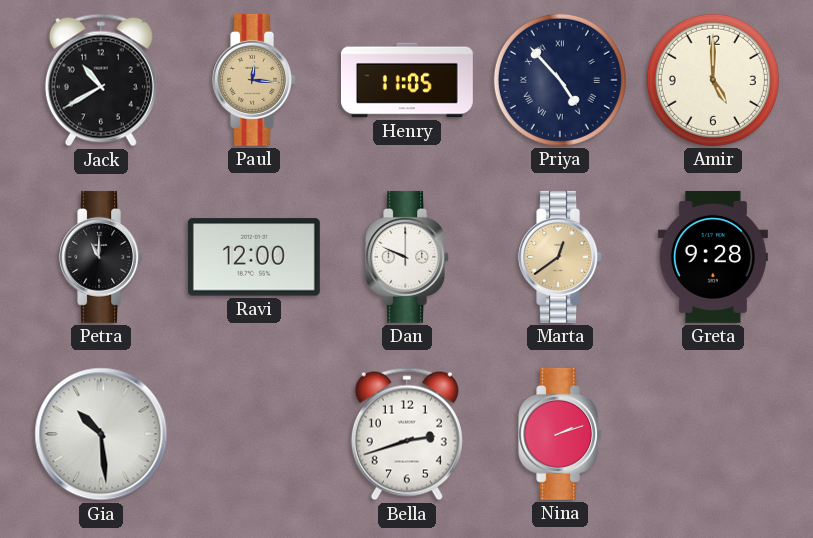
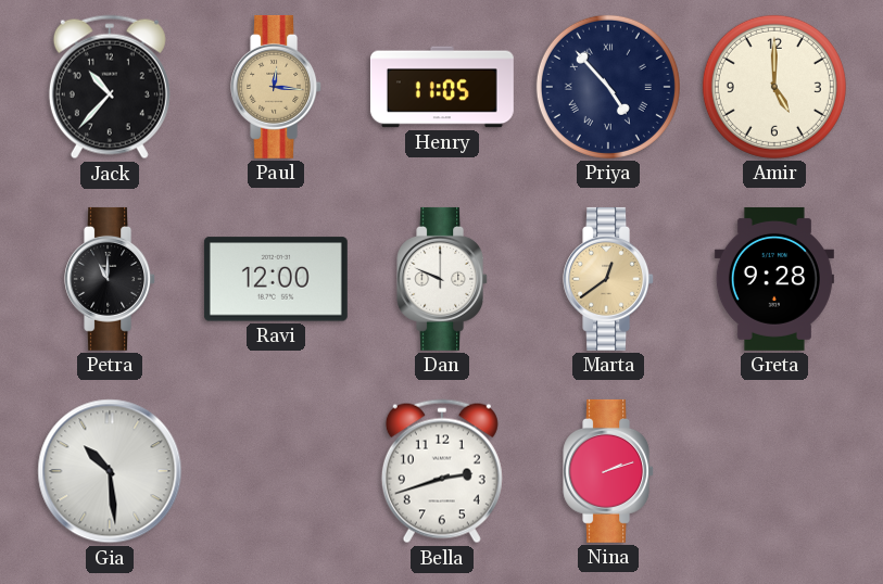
Jack: 10:40 -> 10:37
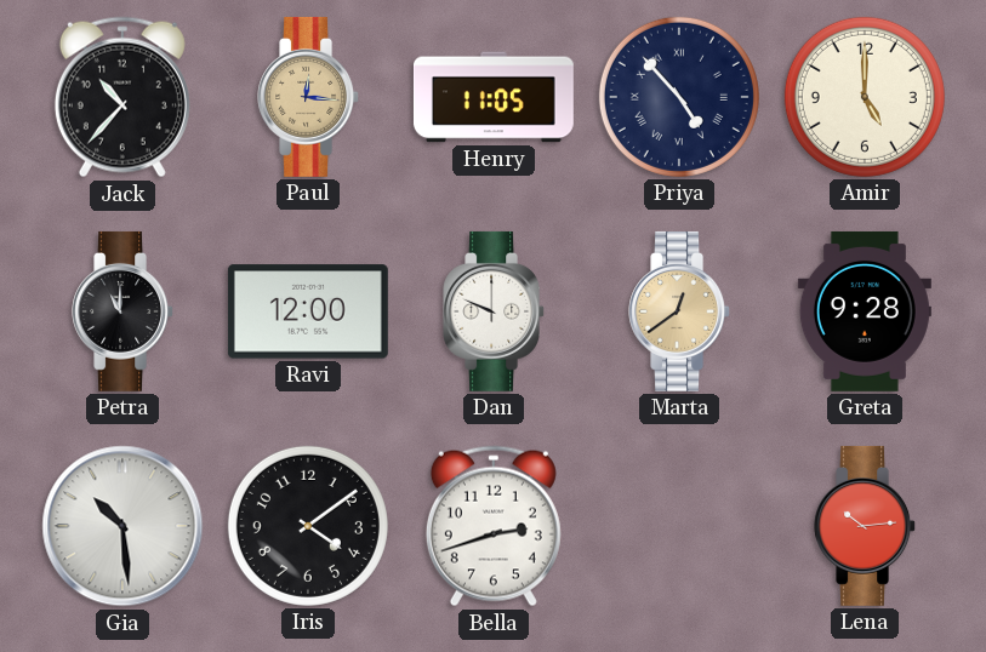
Iris: none -> 4:09
Nina: 2:12 -> none
Lena: none -> 10:14
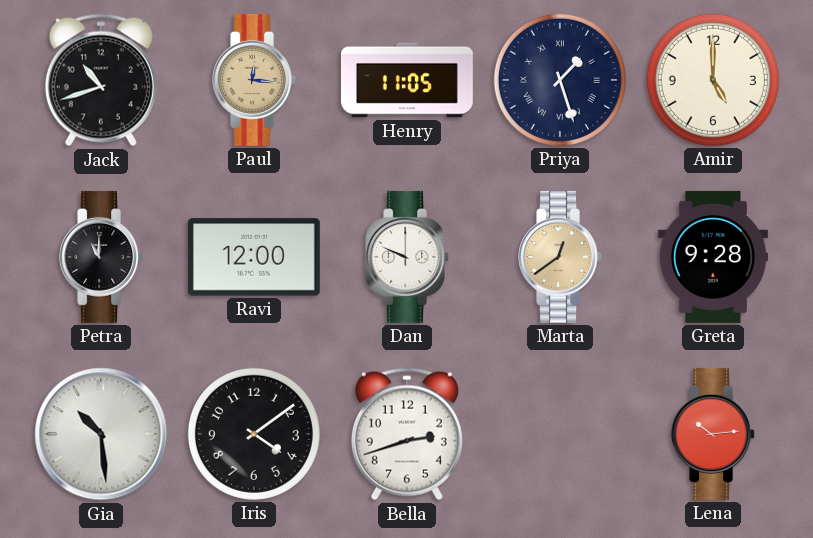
Jack: 10:37 -> 10:42
Priya: 4:53 -> 1:27
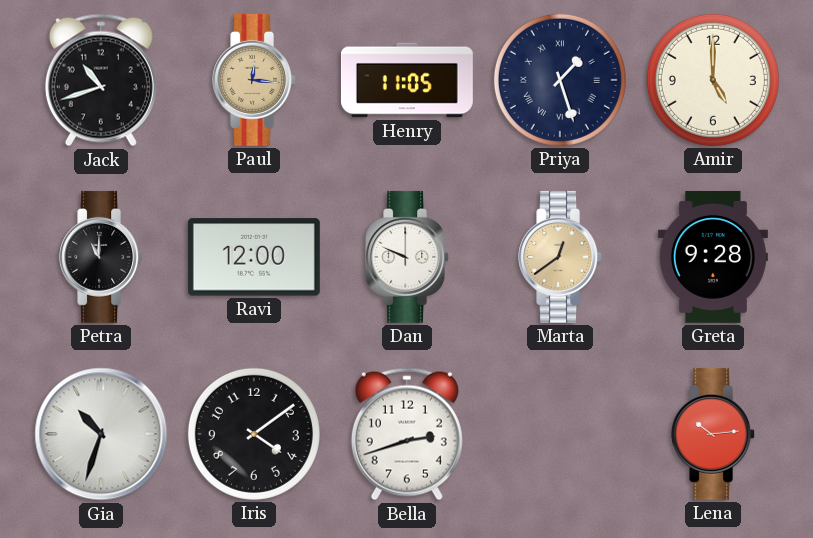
Gia: 10:29 -> 10:33
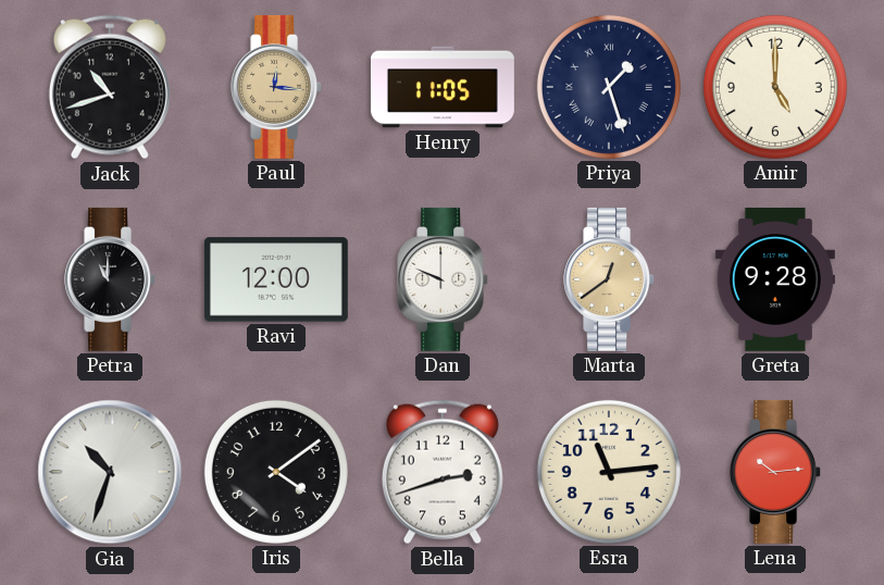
Esra: none -> 11:14
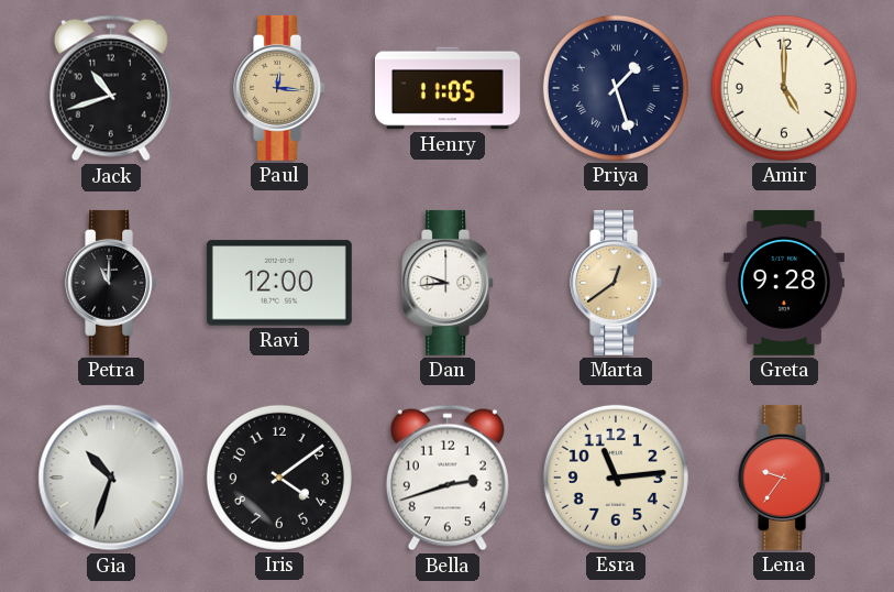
Dan: 9:49 -> 9:44
Lena: 10:14 -> 9:36
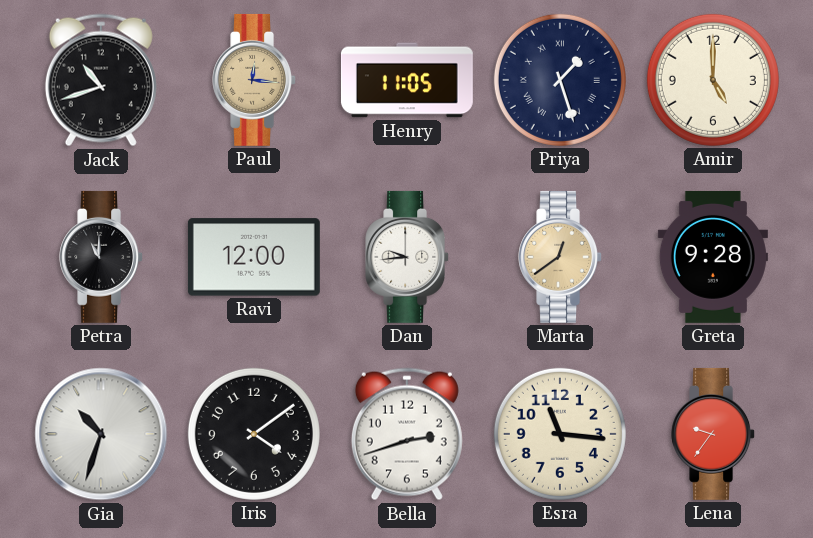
Esra: 11:14 -> 11:16
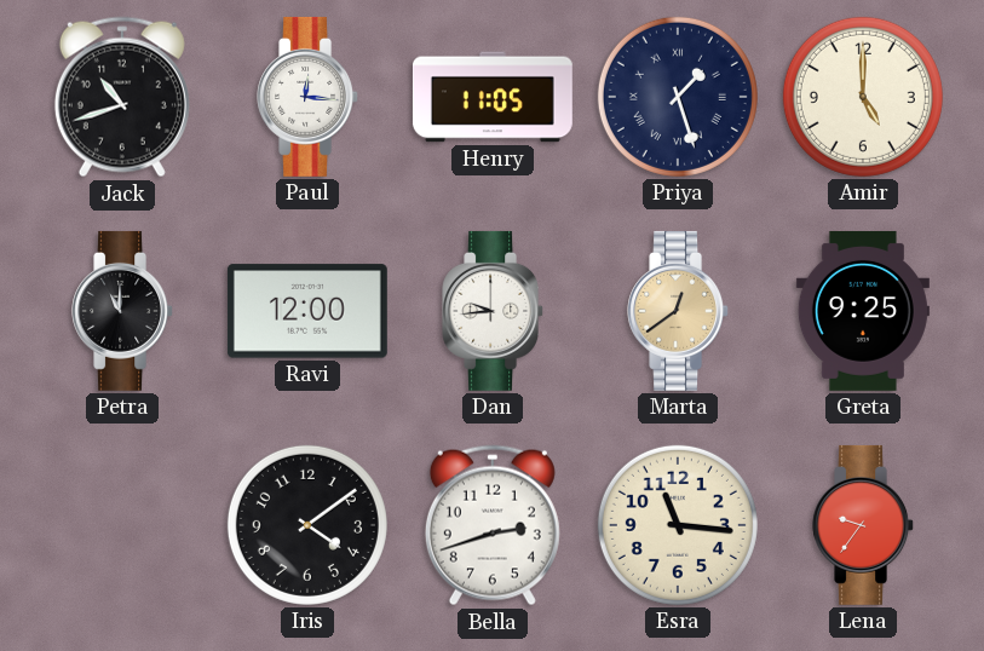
Paul dial: champagne -> white
Greta: 9:28 -> 9:25
Gia: 10:33 -> none
